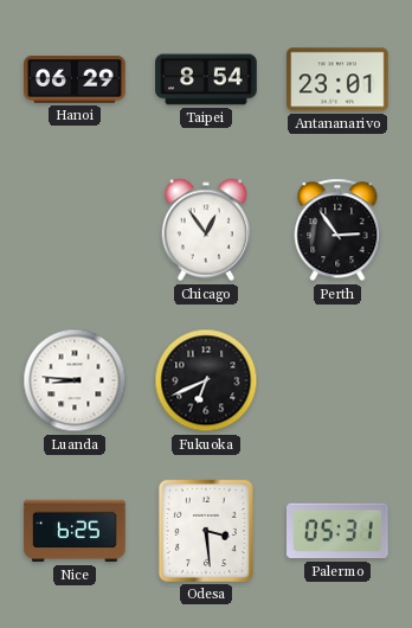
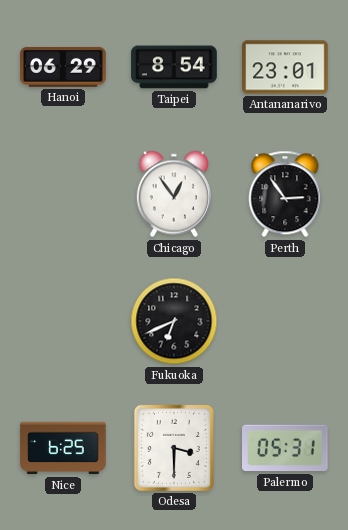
Luanda: 8:46 -> none
Odesa: 3:29 -> 3:30
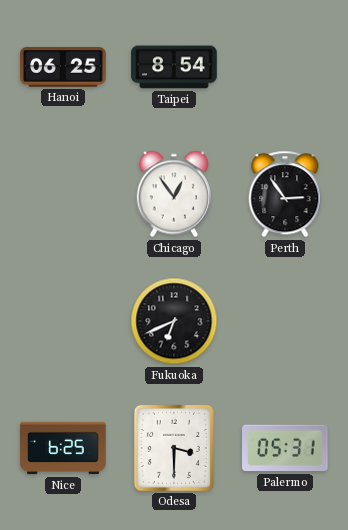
Hanoi: 06:29 -> 06:25
Antananarivo: 23:01 -> none
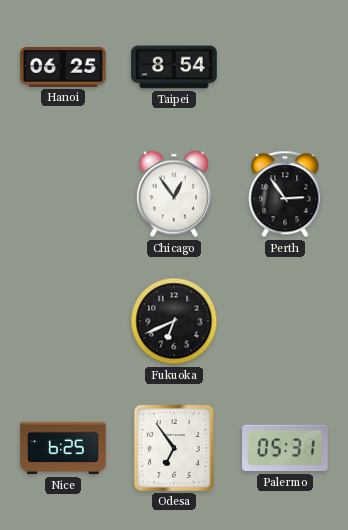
Odesa: 3:30 -> 6:54
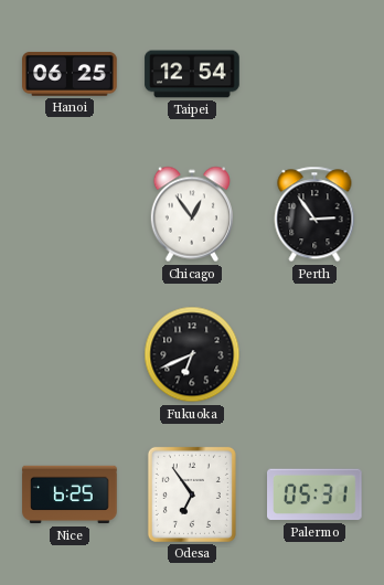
Taipei: 8:54 -> 12:54
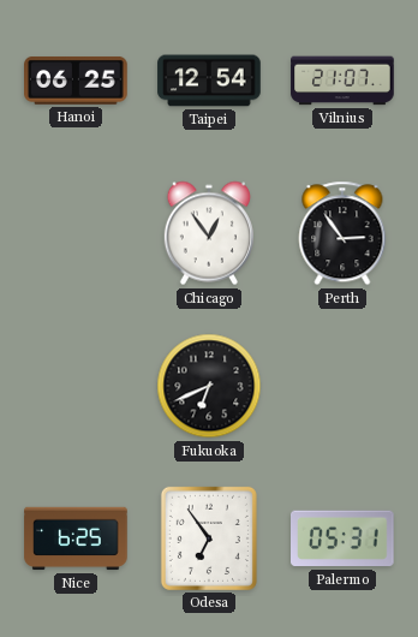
Vilnius: none -> 21:07
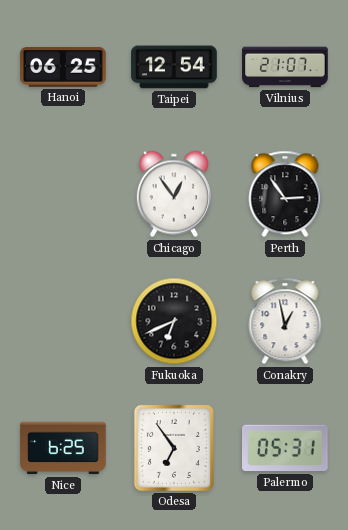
Conakry: none -> 12:58
